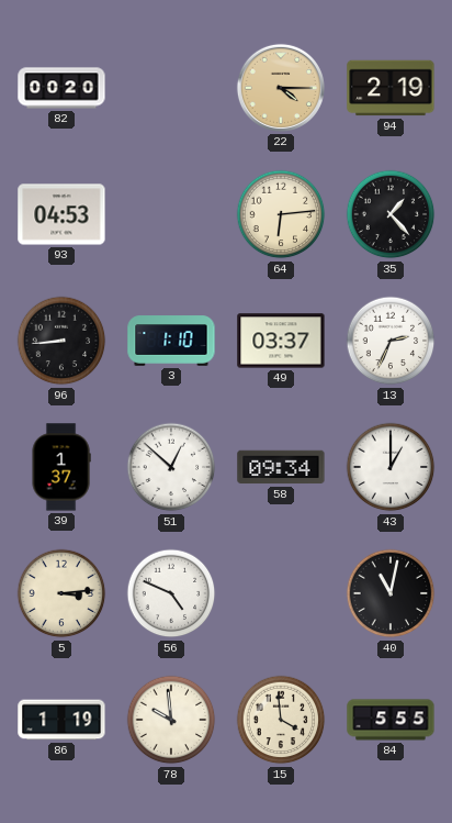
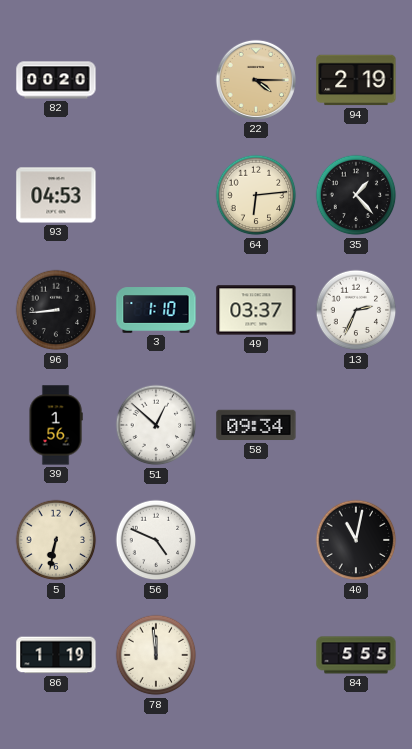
39: 1:37 -> 1:56
43: 1:00 -> none
5: 3:14 -> 6:32
78: 9:59 -> 11:59
15: 3:59 -> none
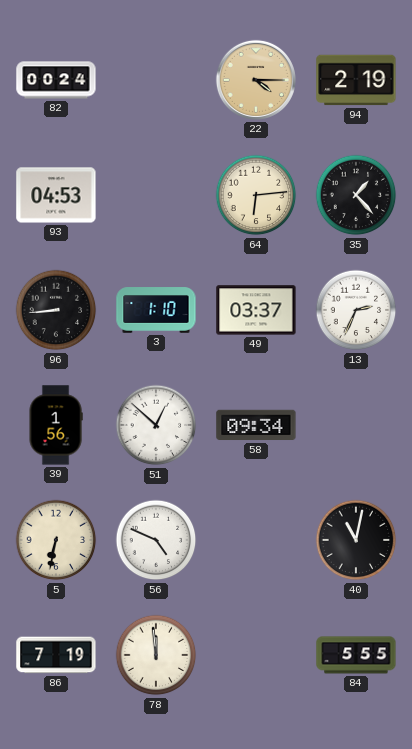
82: 00:20 -> 00:24
86: 1:19 -> 7:19
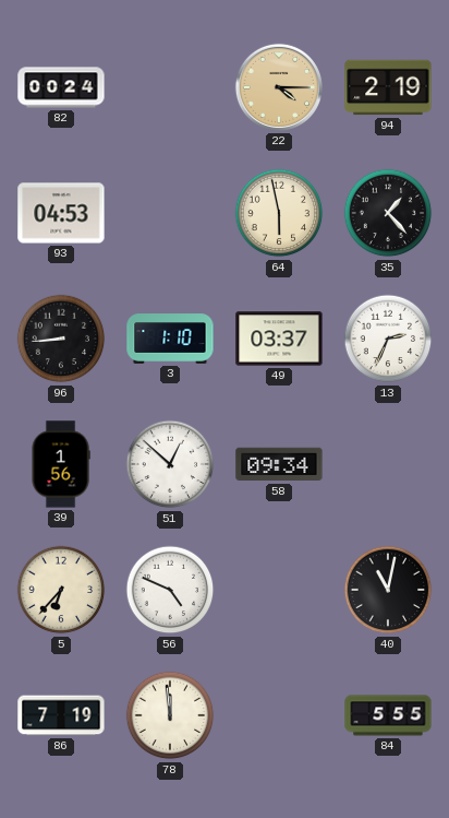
64: 6:14 -> 5:58
5: 6:32 -> 6:37
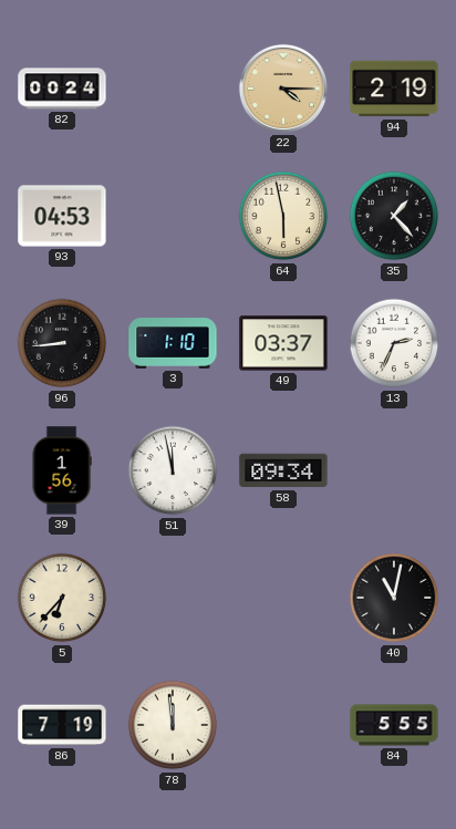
51: 12:52 -> 11:58
56: 4:49 -> none
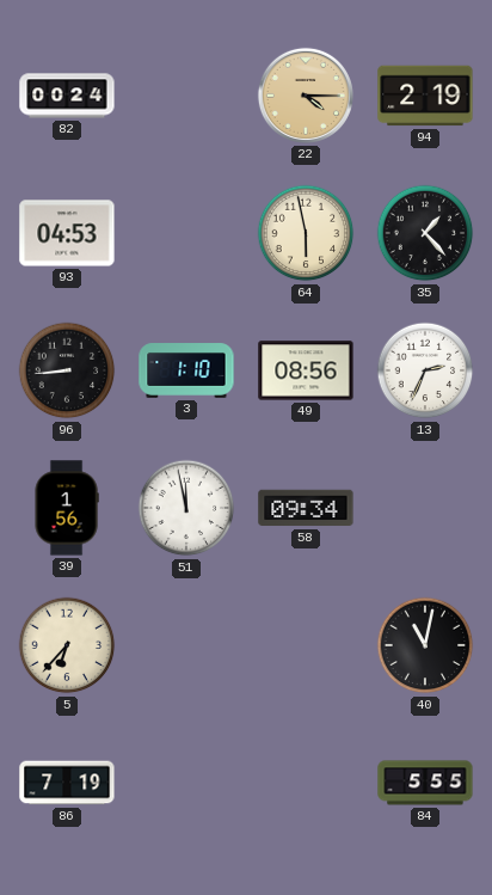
49: 03:37 -> 08:56
78: 11:59 -> none
